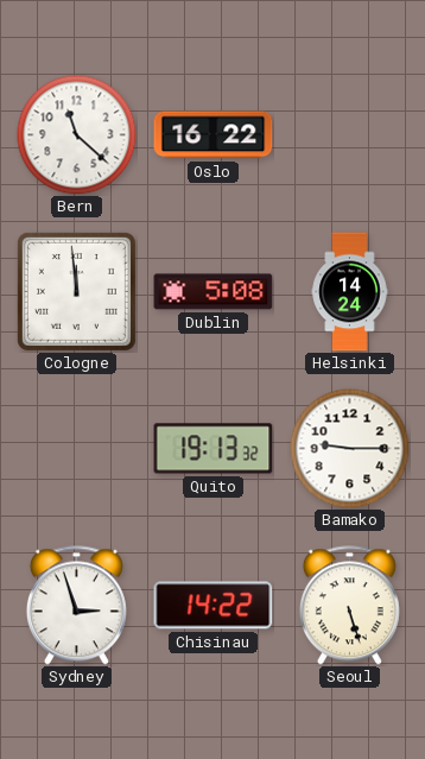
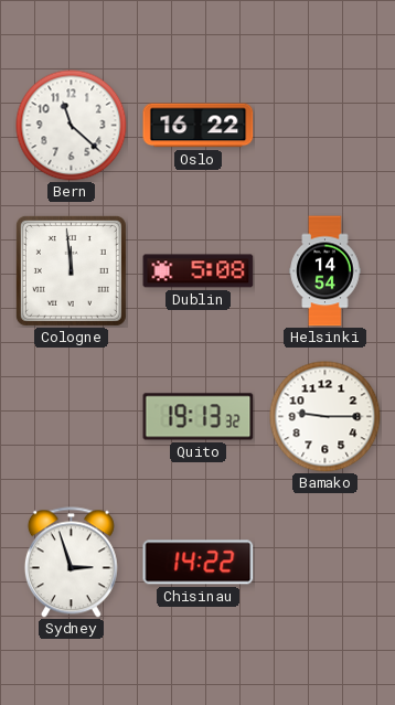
Helsinki: 14:24 -> 14:54
Seoul: 5:27 -> none
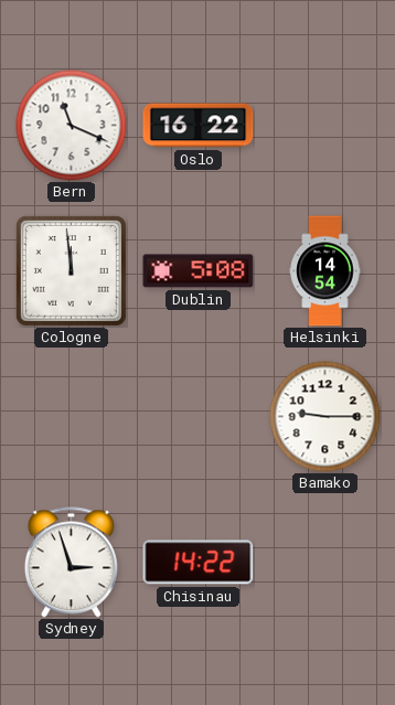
Bern: 11:22 -> 11:19
Quito: 19:13 -> none
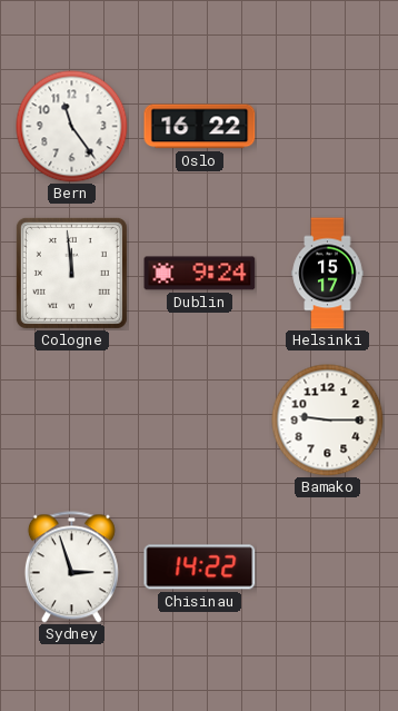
Bern: 11:19 -> 11:24
Dublin: 5:08 -> 9:24
Helsinki: 14:54 -> 15:17
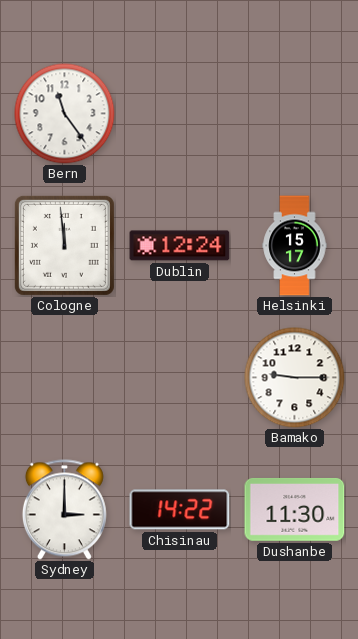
Oslo: 16:22 -> none
Dublin: 9:24 -> 12:24
Sydney: 2:57 -> 3:00
Dushanbe: none -> 11:30
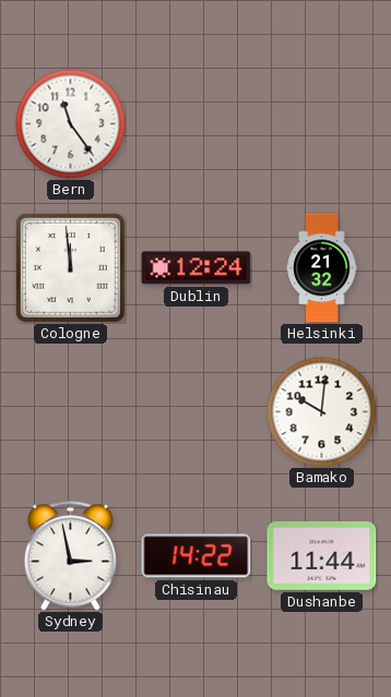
Helsinki: 15:17 -> 21:32
Bamako: 9:15 -> 10:01
Sydney: 3:00 -> 2:58
Dushanbe: 11:30 -> 11:44
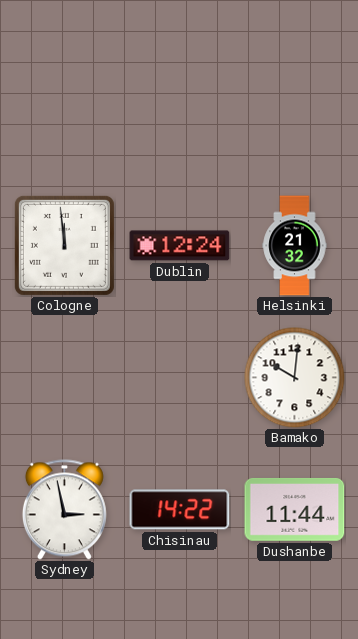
Bern: 11:24 -> none
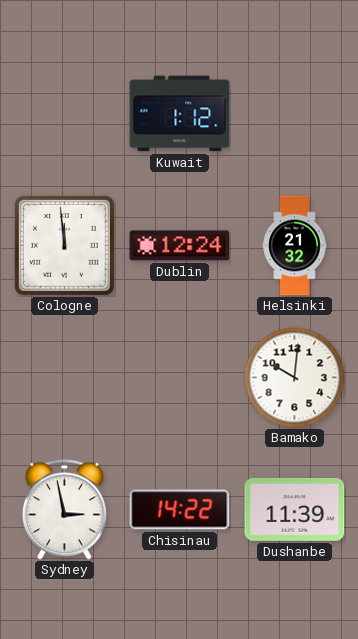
Kuwait: none -> 1:12
Dushanbe: 11:44 -> 11:39
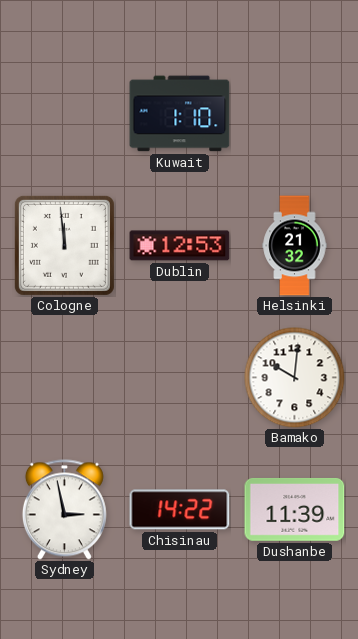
Kuwait: 1:12 -> 1:10
Dublin: 12:24 -> 12:53
